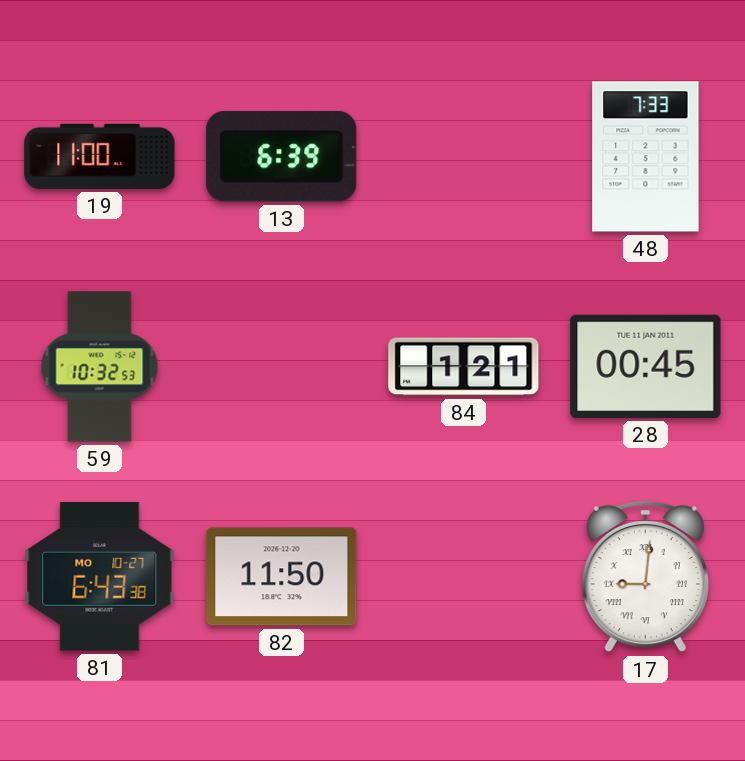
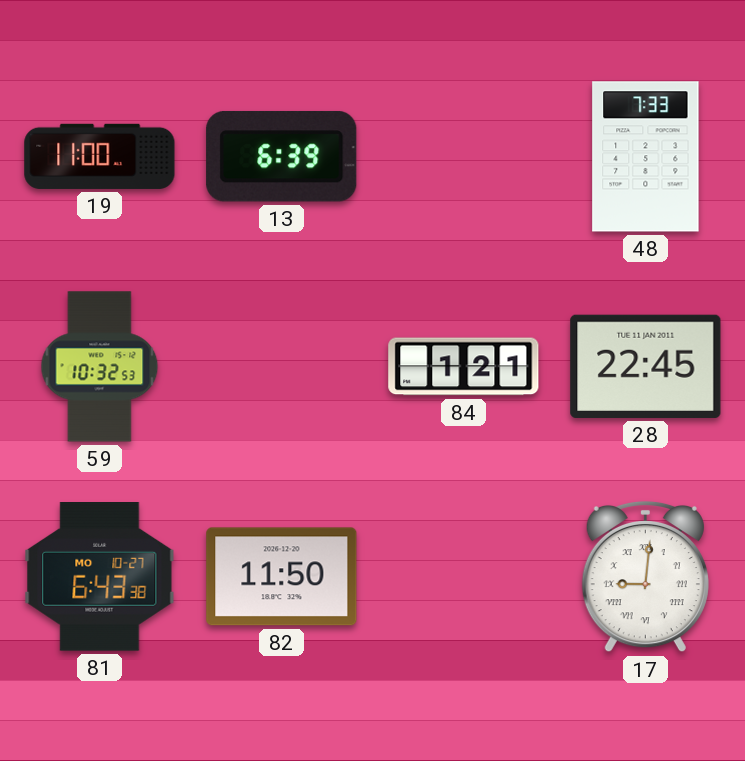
28: 00:45 -> 22:45
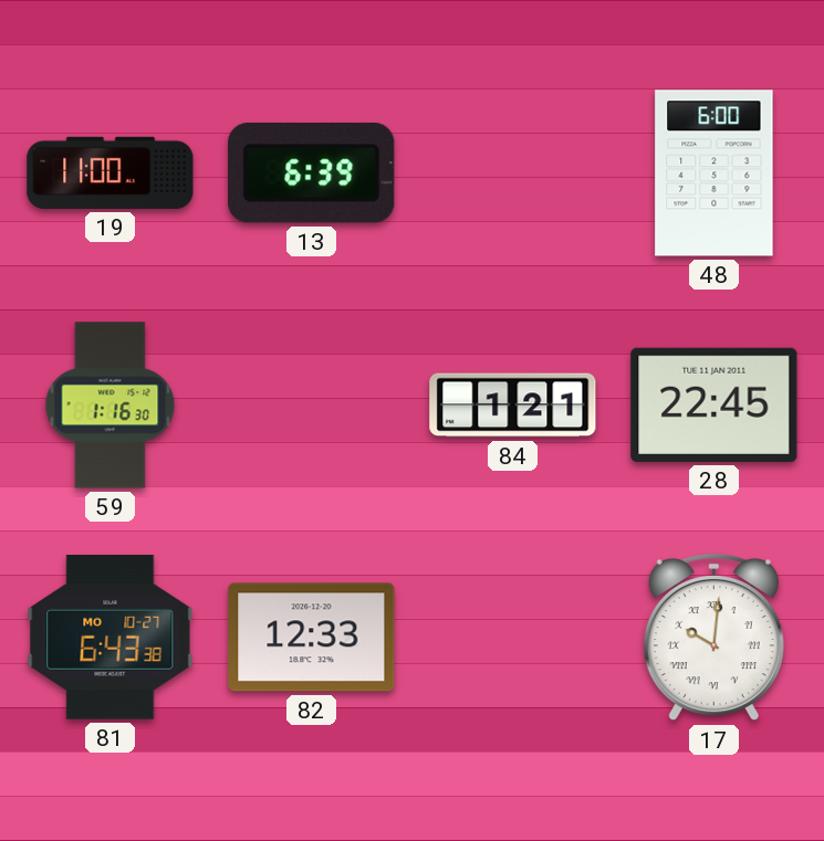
48: 7:33 -> 6:00
59: 10:32 -> 1:16
82: 11:50 -> 12:33
17: 9:01 -> 10:01
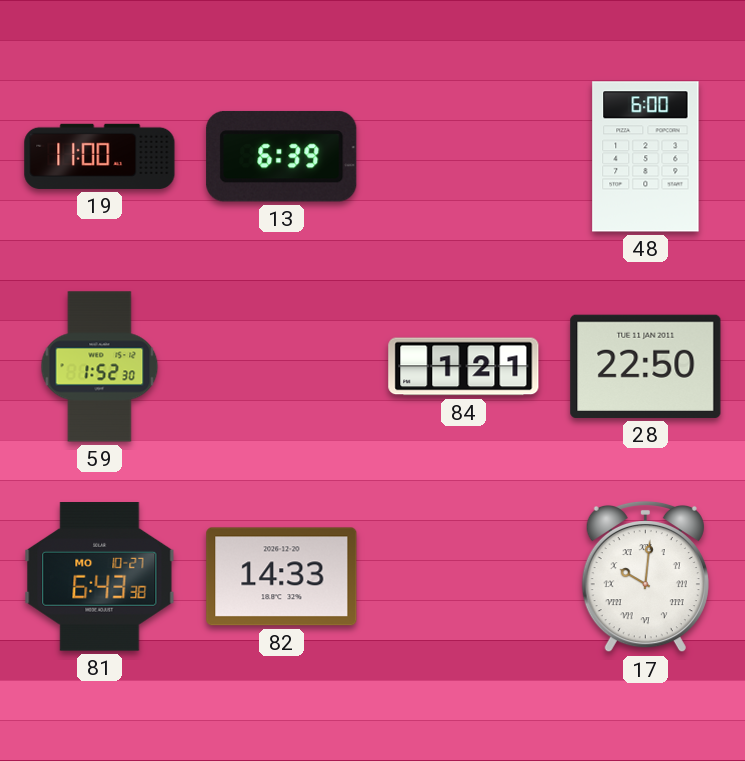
59: 1:16 -> 1:52
28: 22:45 -> 22:50
82: 12:33 -> 14:33
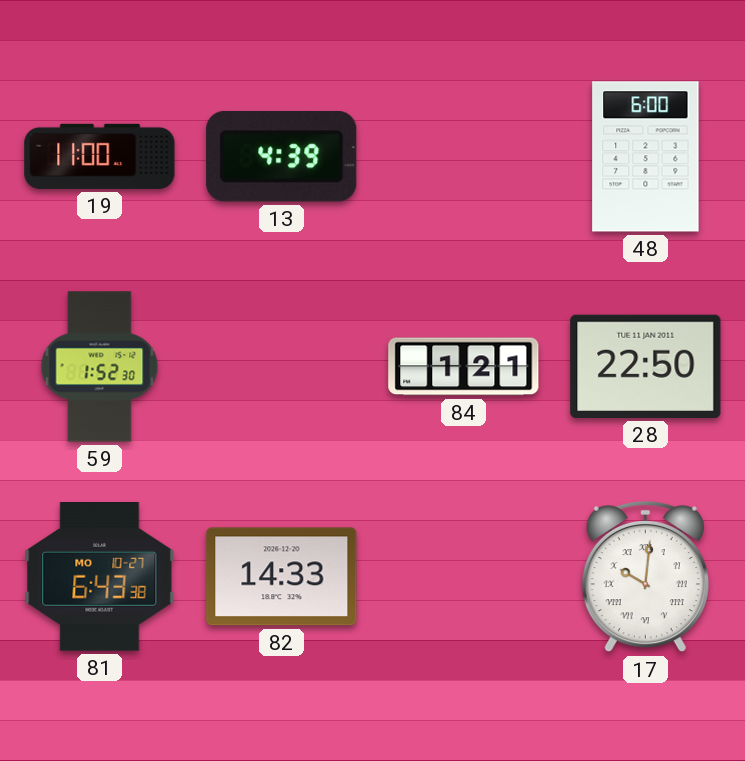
13: 6:39 -> 4:39
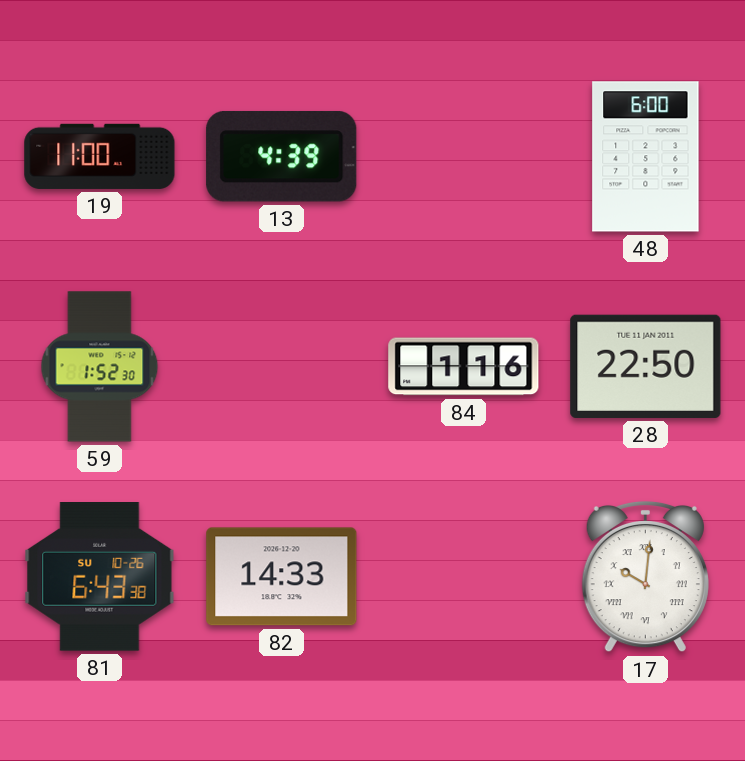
84: 1:21 -> 1:16
81 date: MO 10-27 -> SU 10-26
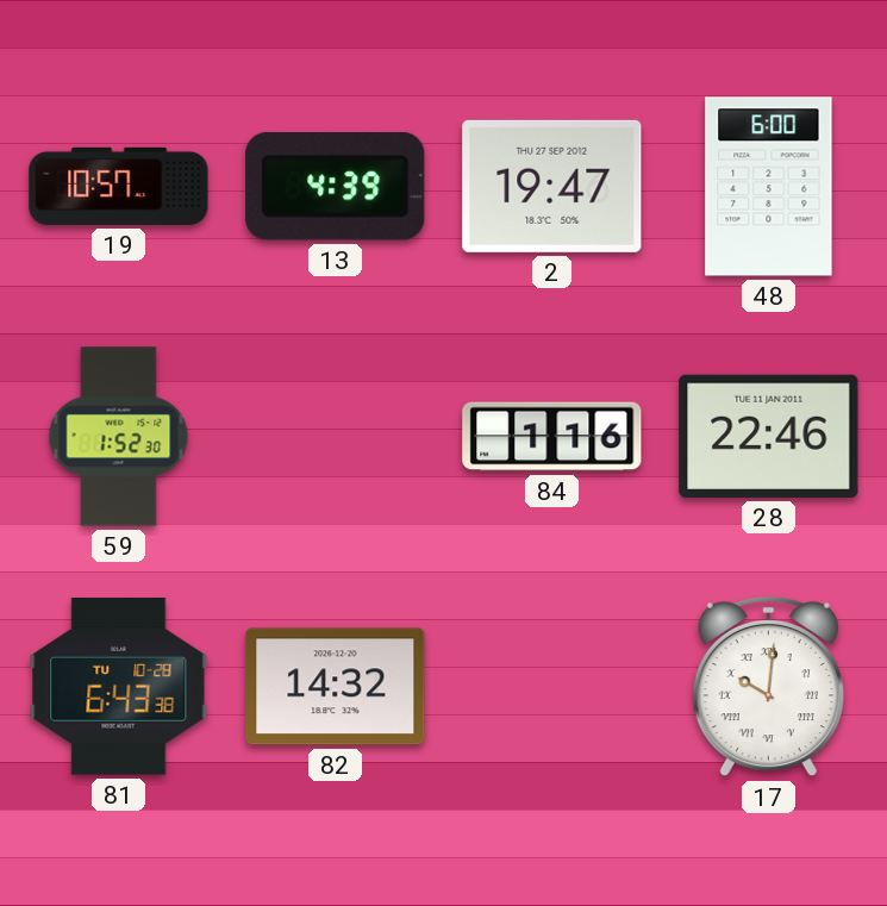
19: 11:00 -> 10:57
2: none -> 19:47
28: 22:50 -> 22:46
81 date: SU 10-26 -> TU 10-28
82: 14:33 -> 14:32
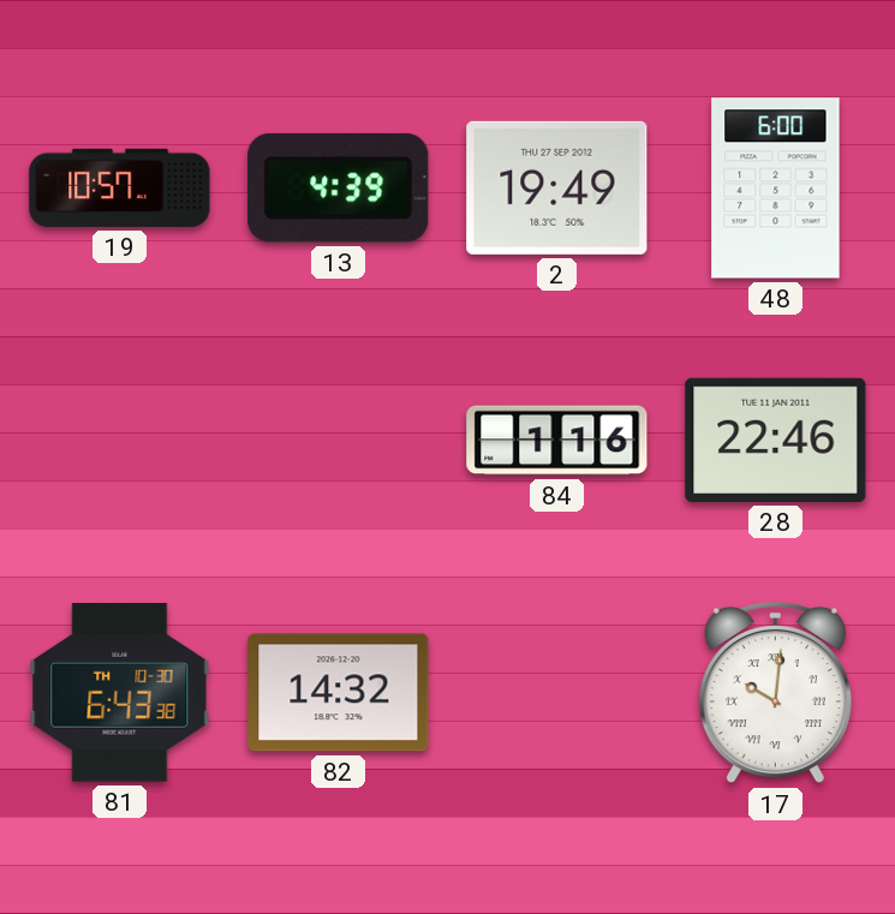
2: 19:47 -> 19:49
59: 1:52 -> none
81 date: TU 10-28 -> TH 10-30
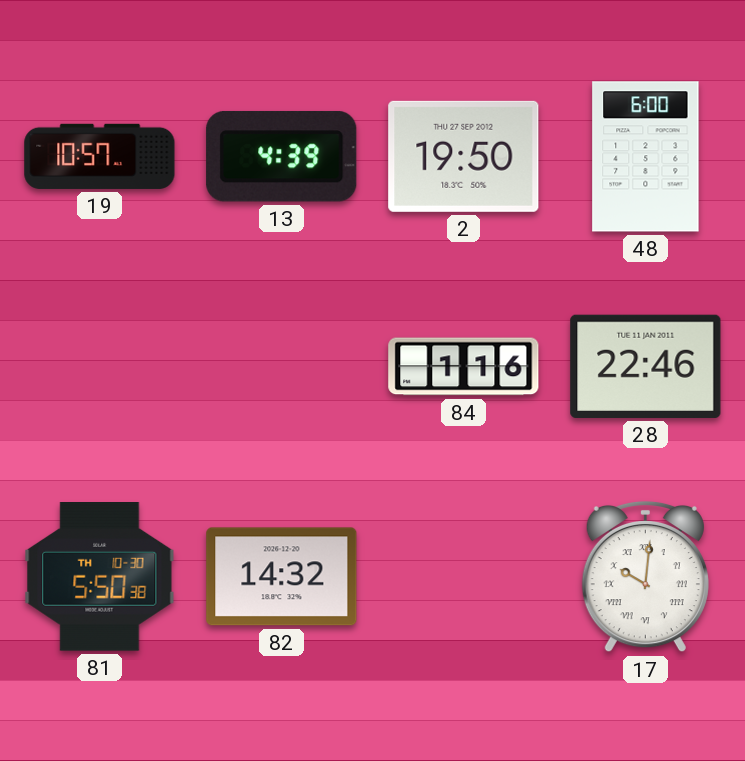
2: 19:49 -> 19:50
81: 6:43 -> 5:50
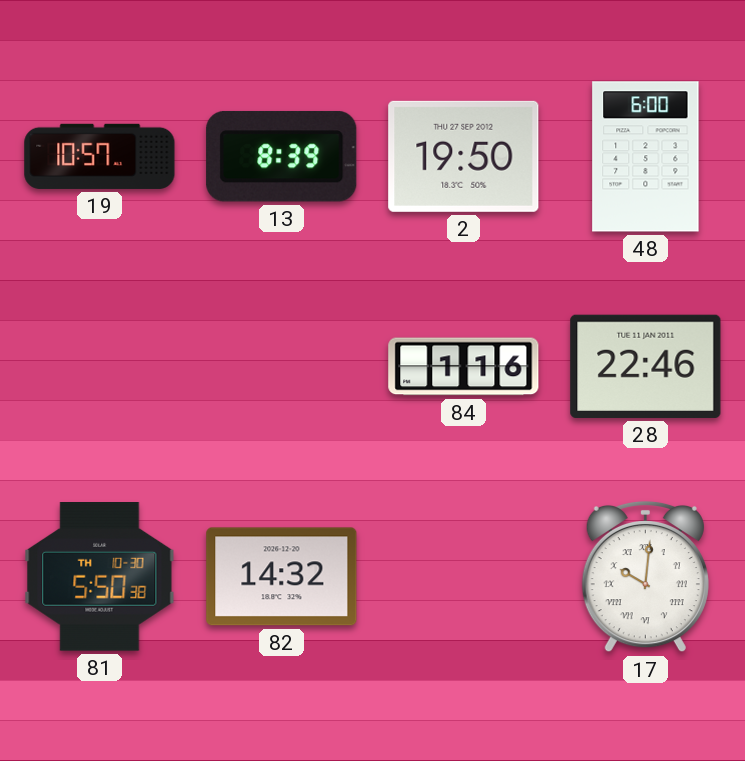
13: 4:39 -> 8:39
